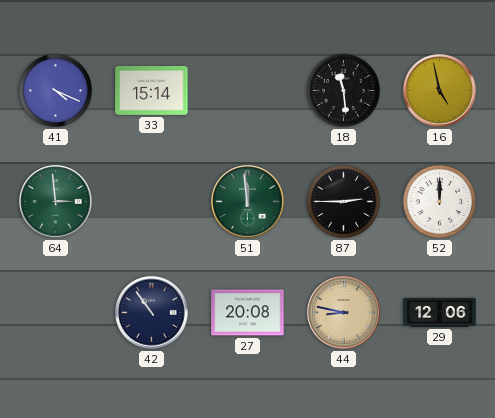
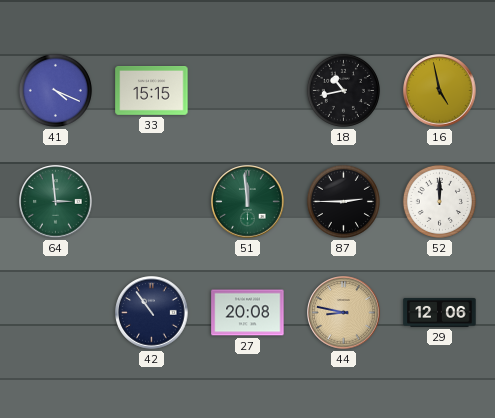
33: 15:14 -> 15:15
18: 11:29 -> 10:43
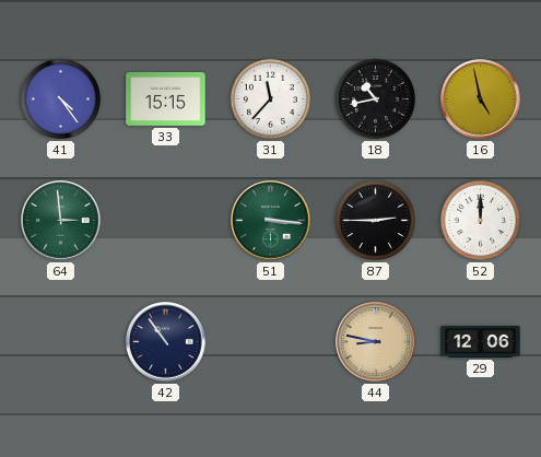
41: 4:19 -> 4:24
31: none -> 11:37
51: 11:59 -> 3:16
27: 20:08 -> none
